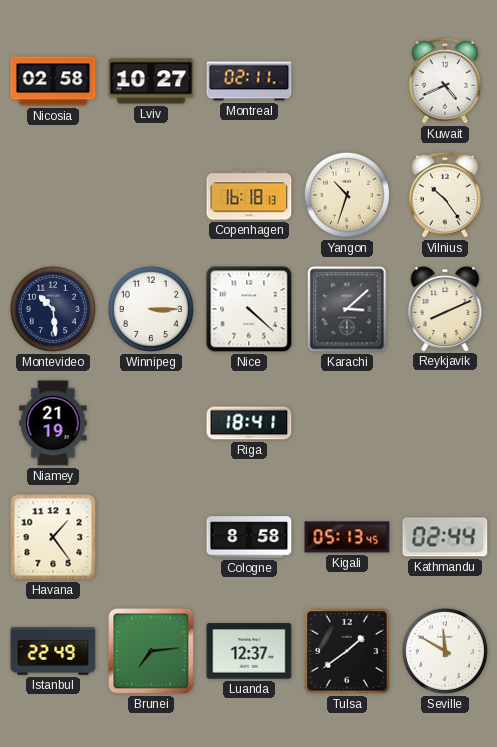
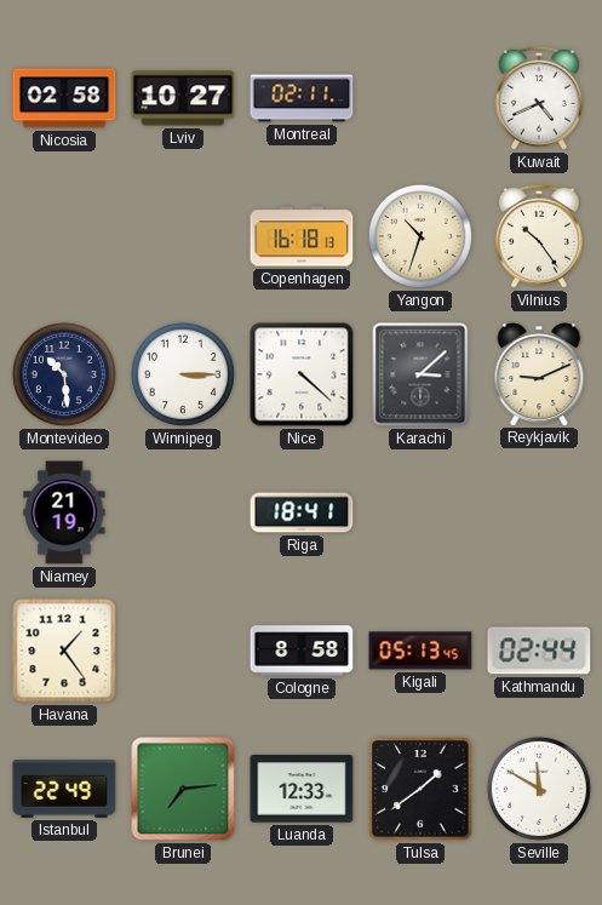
Reykjavik: 8:11 -> 9:11
Luanda: 12:37 -> 12:33
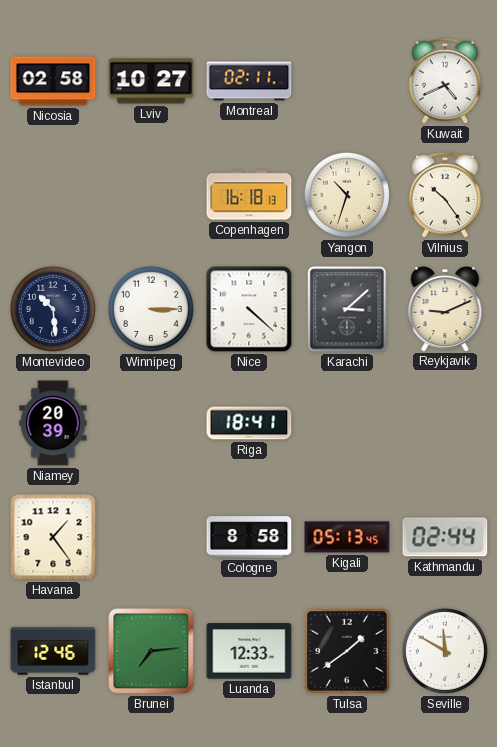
Niamey: 21:19 -> 20:39
Istanbul: 22:49 -> 12:46
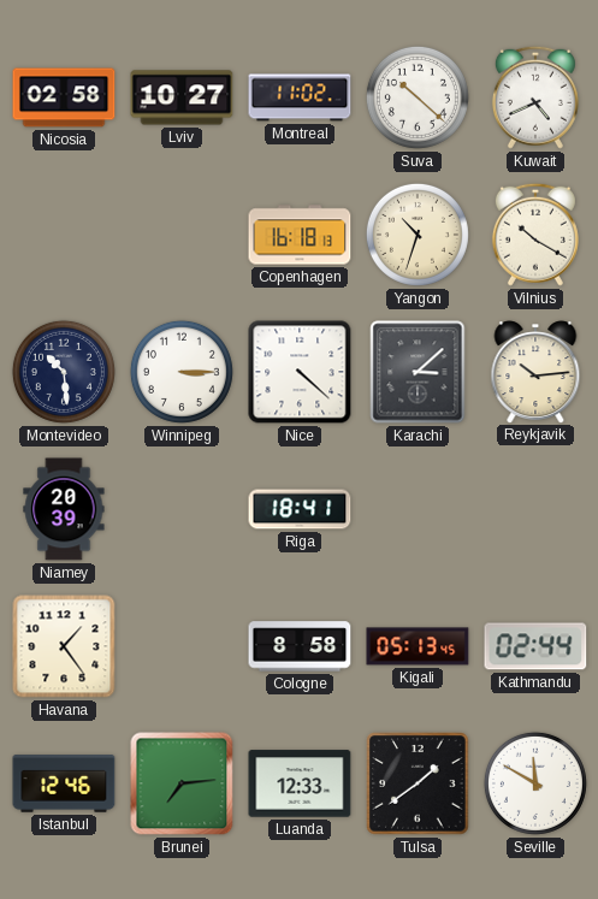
Montreal: 02:11 -> 11:02
Suva: none -> 10:22
Vilnius: 10:24 -> 10:20
Reykjavik: 9:11 -> 10:14
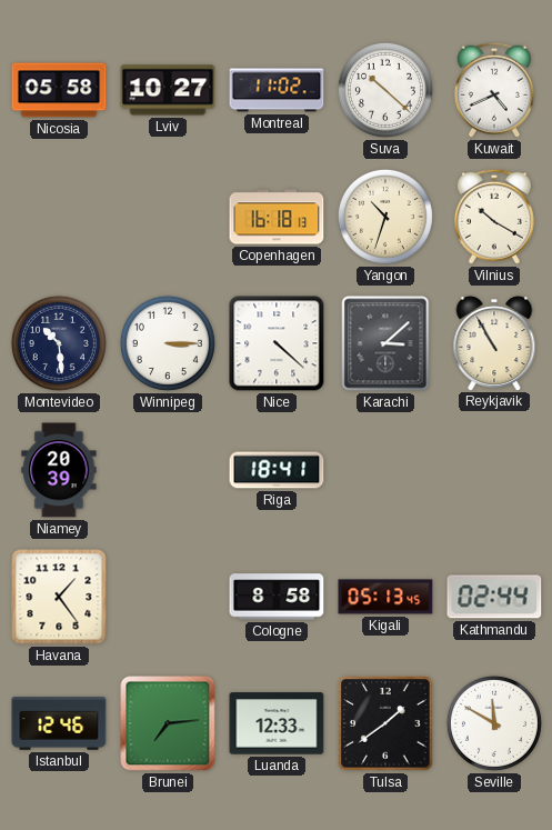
Nicosia: 02:58 -> 05:58
Reykjavik: 10:14 -> 10:55
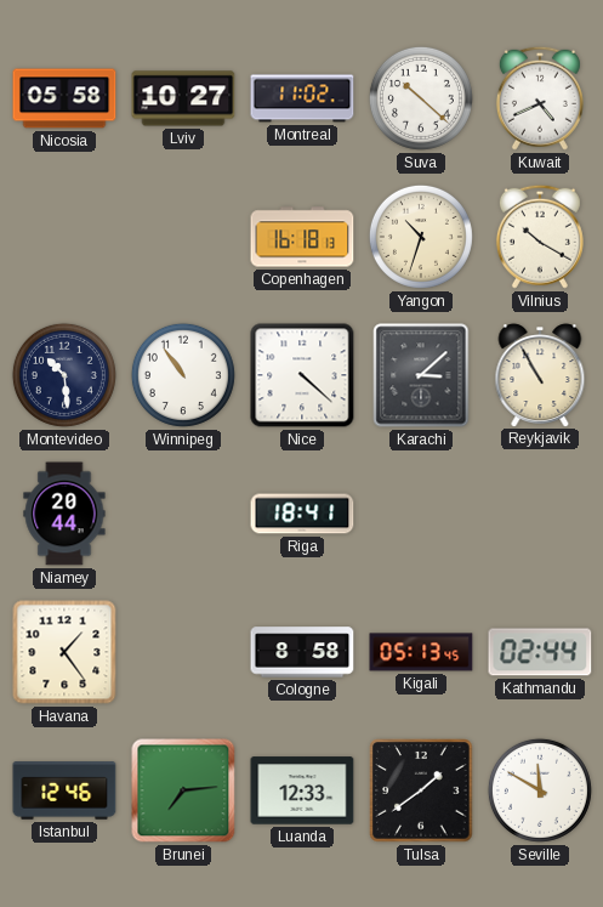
Winnipeg: 3:15 -> 10:54
Niamey: 20:39 -> 20:44
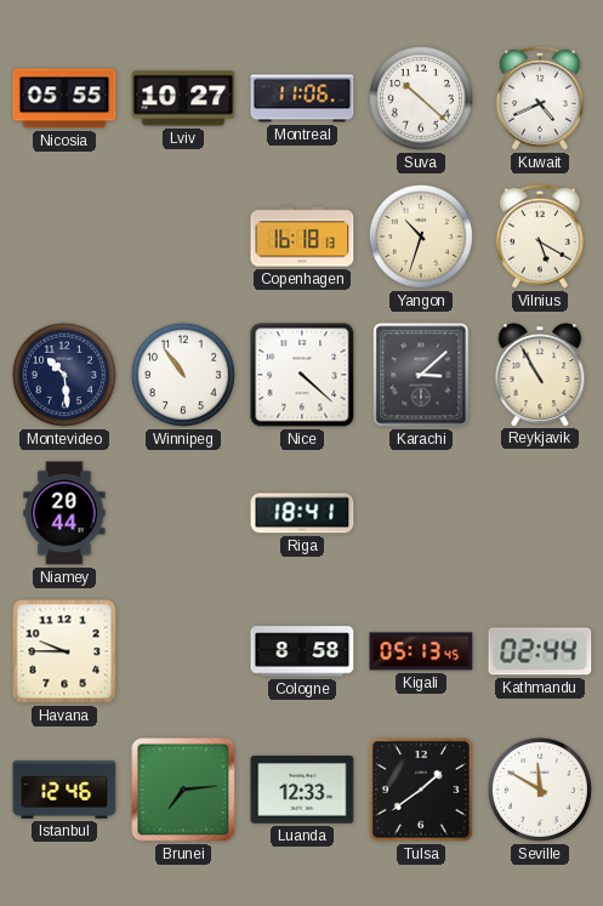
Nicosia: 05:58 -> 05:55
Montreal: 11:02 -> 11:06
Vilnius: 10:20 -> 5:20
Havana: 1:24 -> 9:45
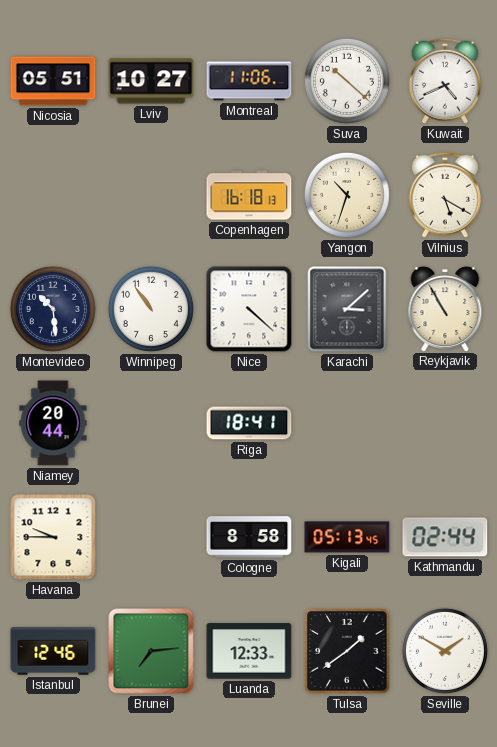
Nicosia: 05:55 -> 05:51
Seville: 11:50 -> 1:50
